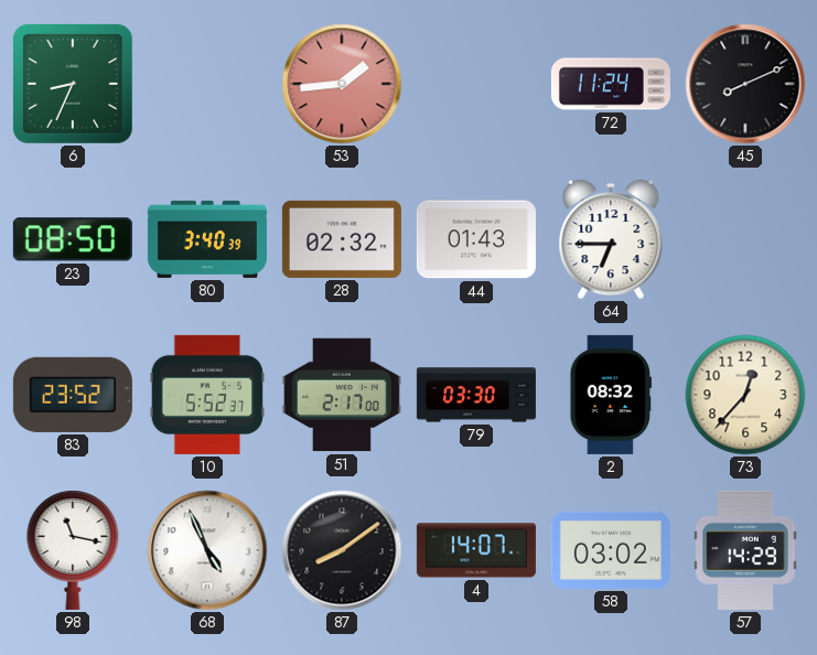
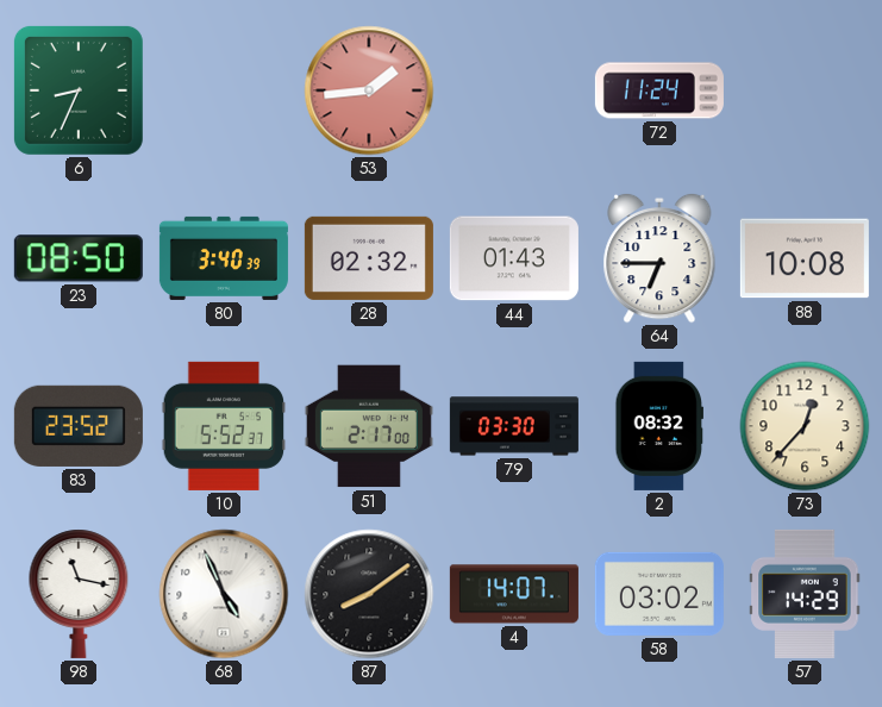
45: 8:11 -> none
88: none -> 10:08
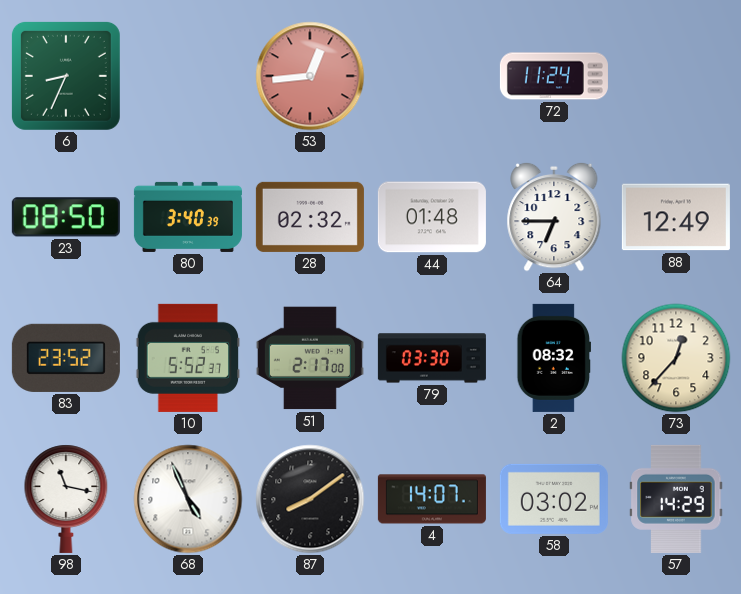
53: 1:44 -> 12:44
44: 01:43 -> 01:48
88: 10:08 -> 12:49
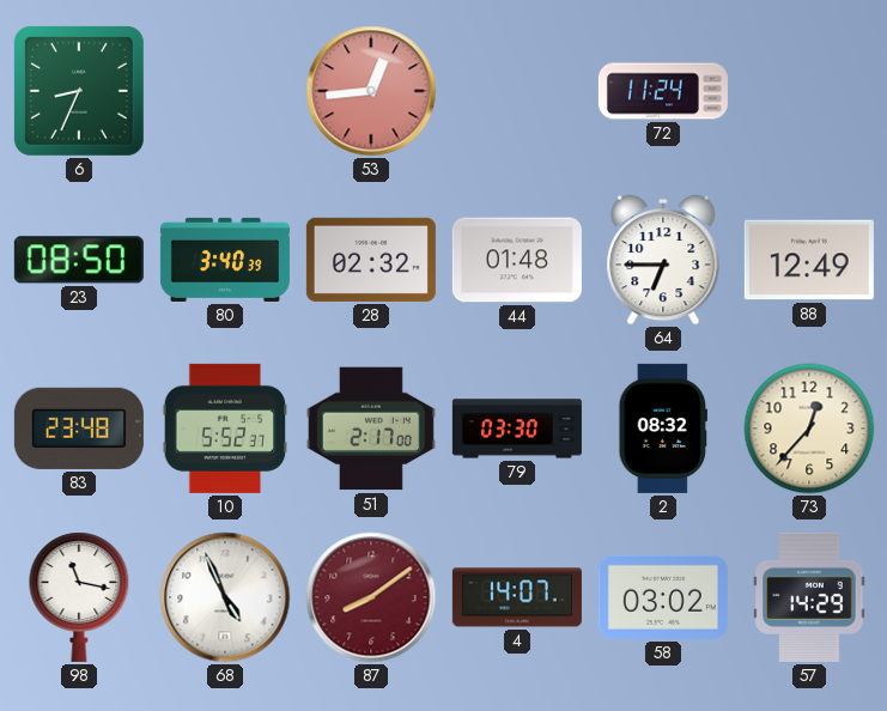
83: 23:52 -> 23:48
87 dial: black -> burgundy
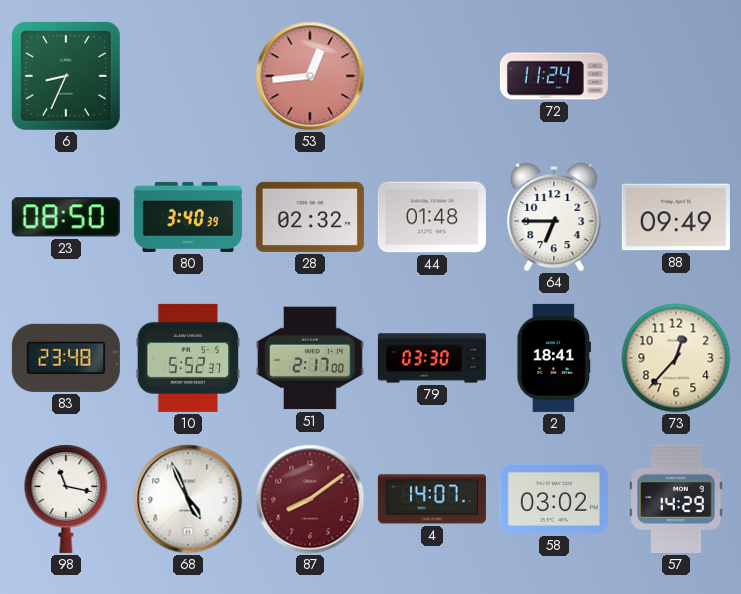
88: 12:49 -> 09:49
2: 08:32 -> 18:41
